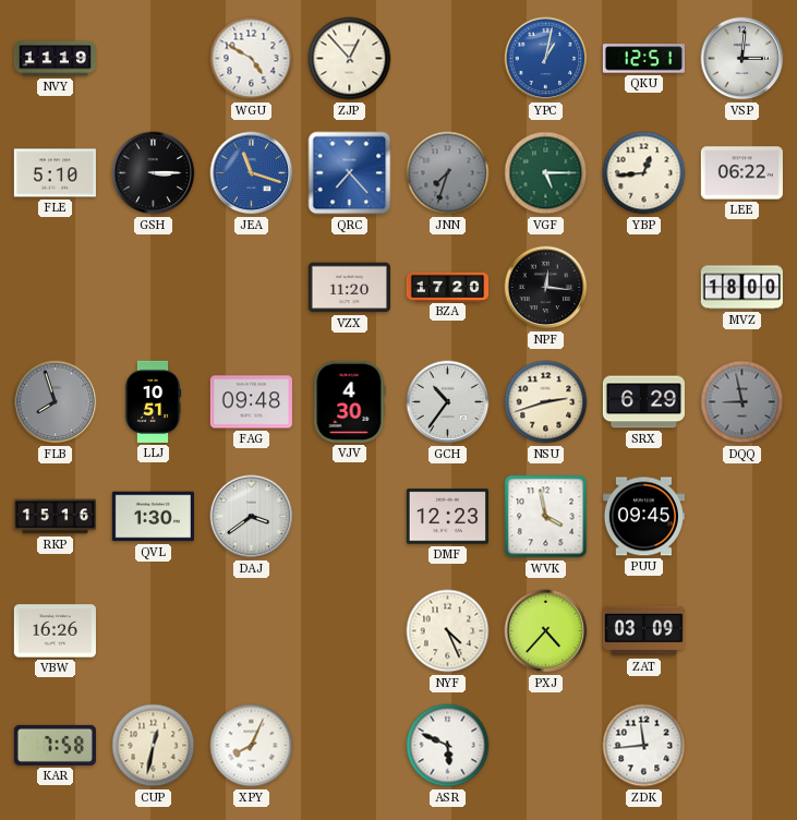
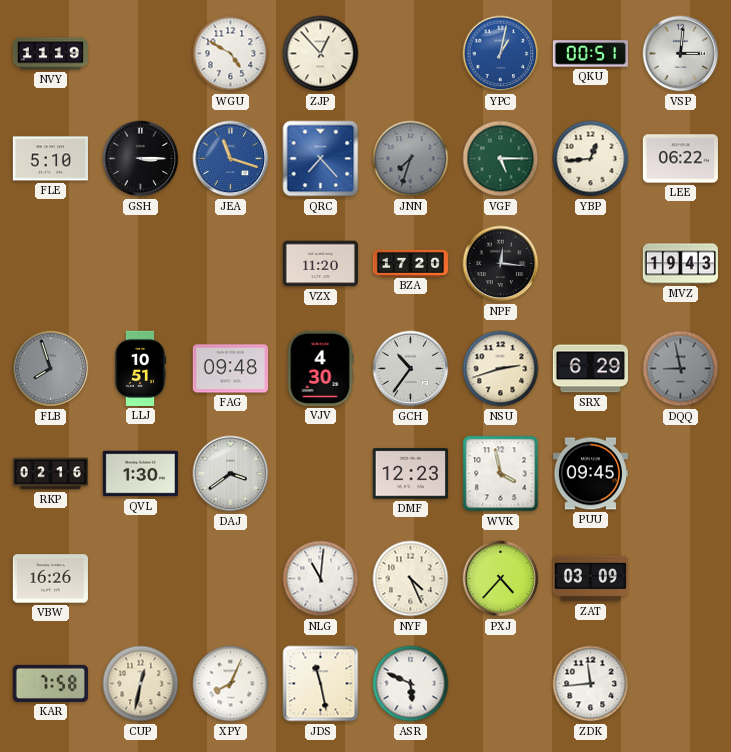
QKU: 12:51 -> 00:51
MVZ: 18:00 -> 19:43
RKP: 15:16 -> 02:16
NLG: none -> 11:01
JDS: none -> 11:28
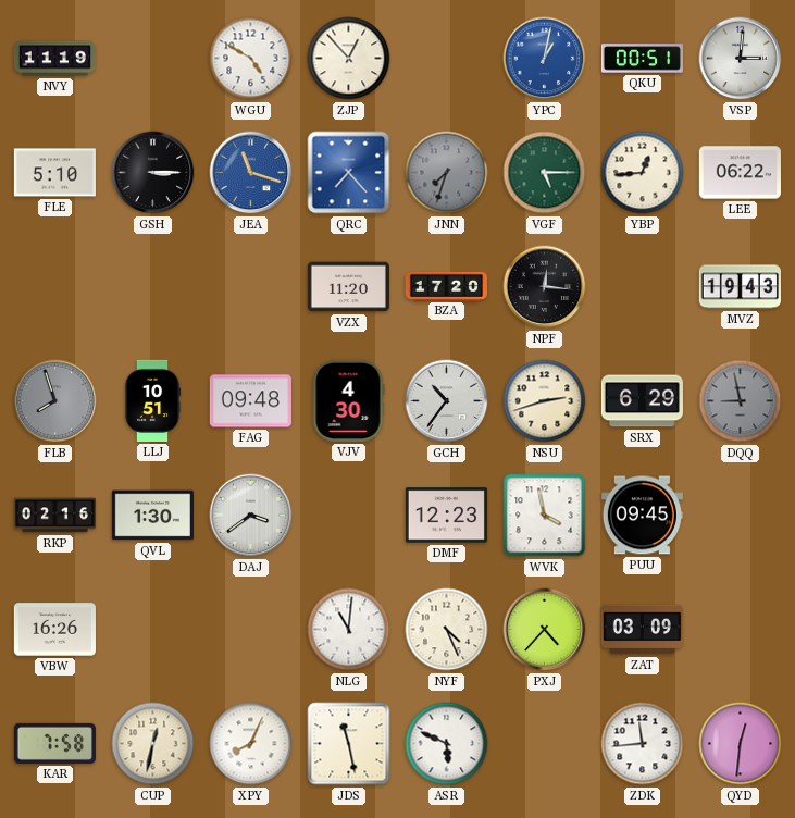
QYD: none -> 12:31
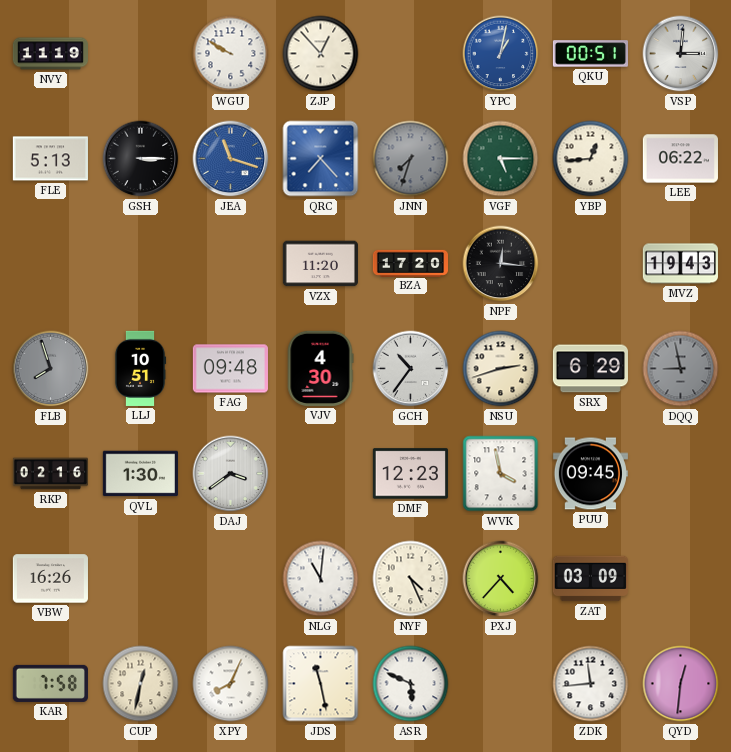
WGU: 4:50 -> 9:50
FLE: 5:10 -> 5:13
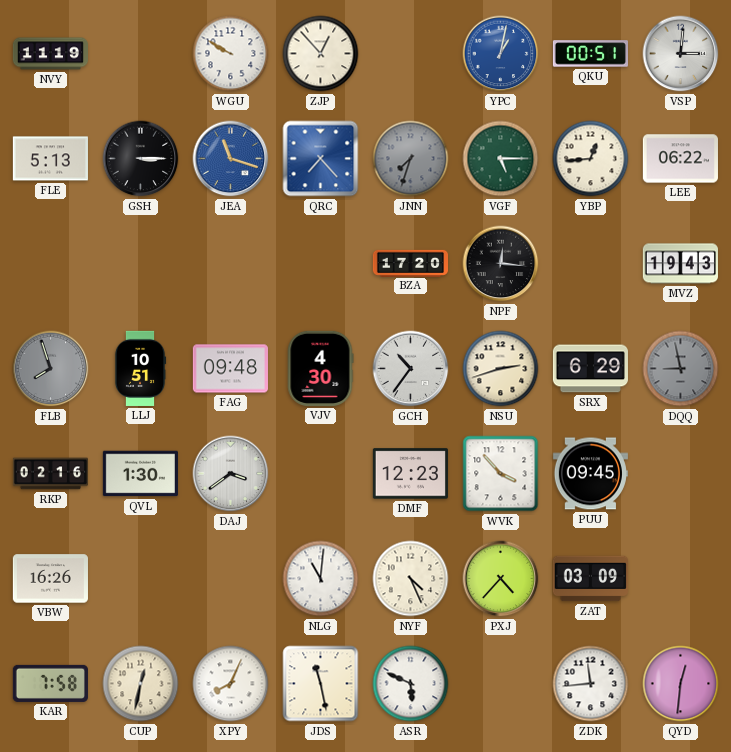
VZX: 11:20 -> none
WVK: 3:58 -> 3:53
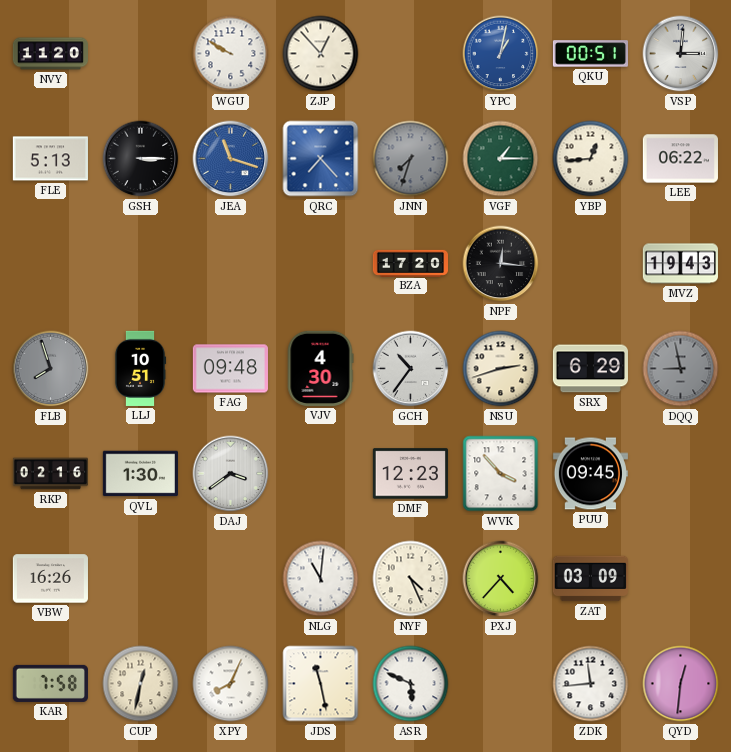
NVY: 11:19 -> 11:20
VGF: 5:15 -> 1:15
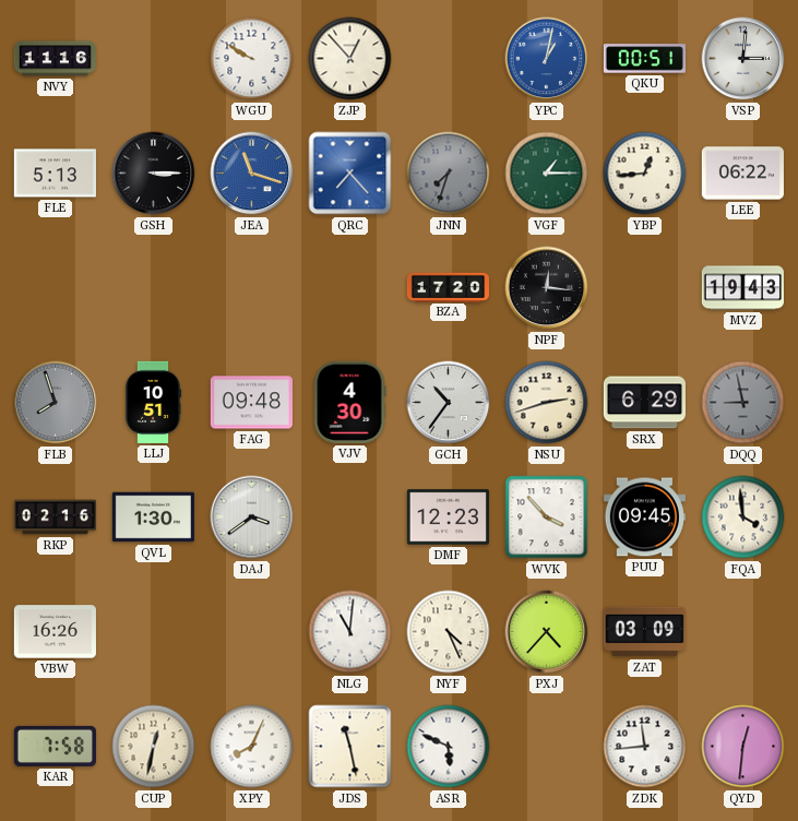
NVY: 11:20 -> 11:16
FQA: none -> 3:59
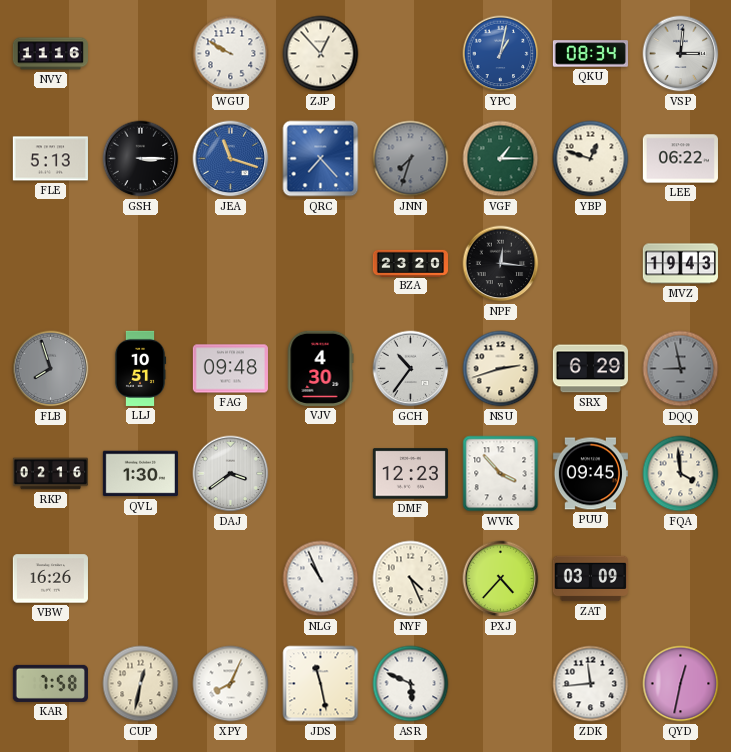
QKU: 00:51 -> 08:34
YBP: 12:44 -> 12:48
BZA: 17:20 -> 23:20
NLG: 11:01 -> 10:56
QYD: 12:31 -> 12:32
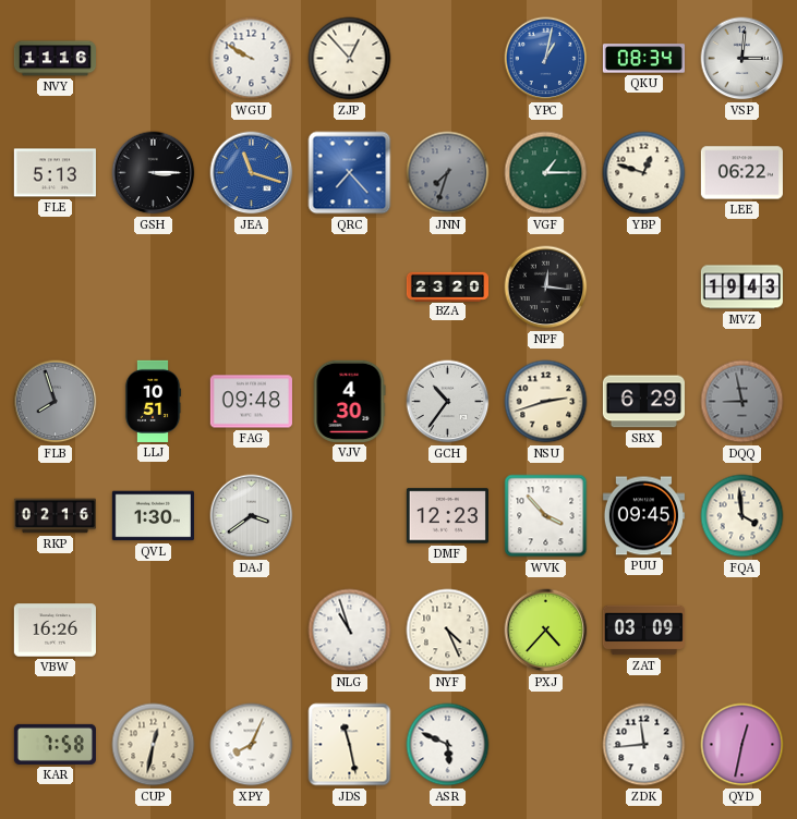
NLG: 10:56 -> 10:57
